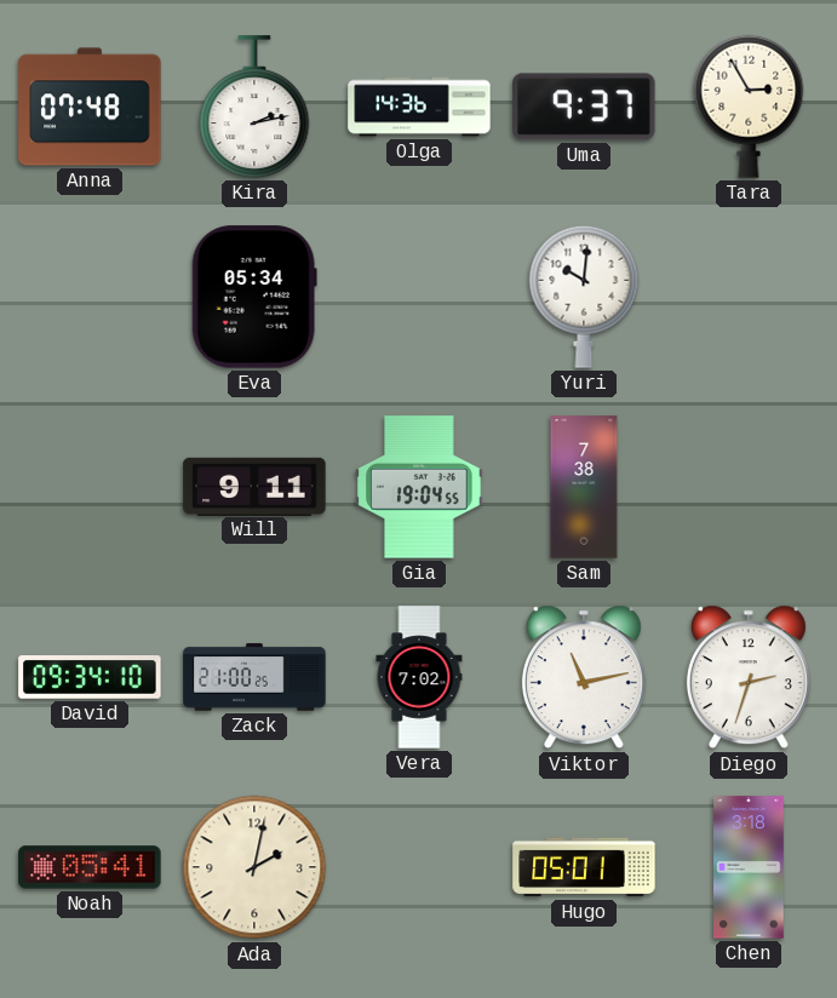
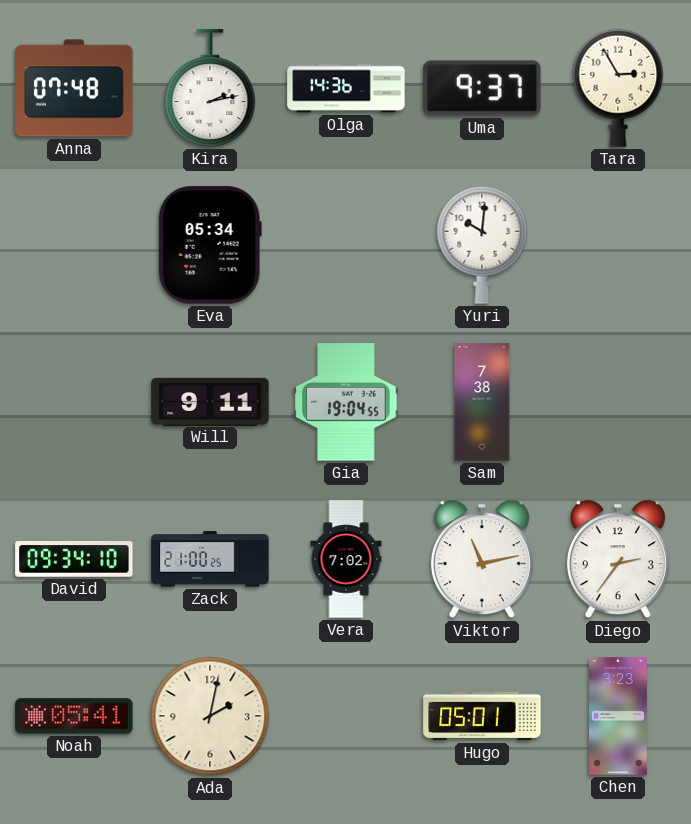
Diego: 2:33 -> 2:36
Chen: 3:18 -> 3:23
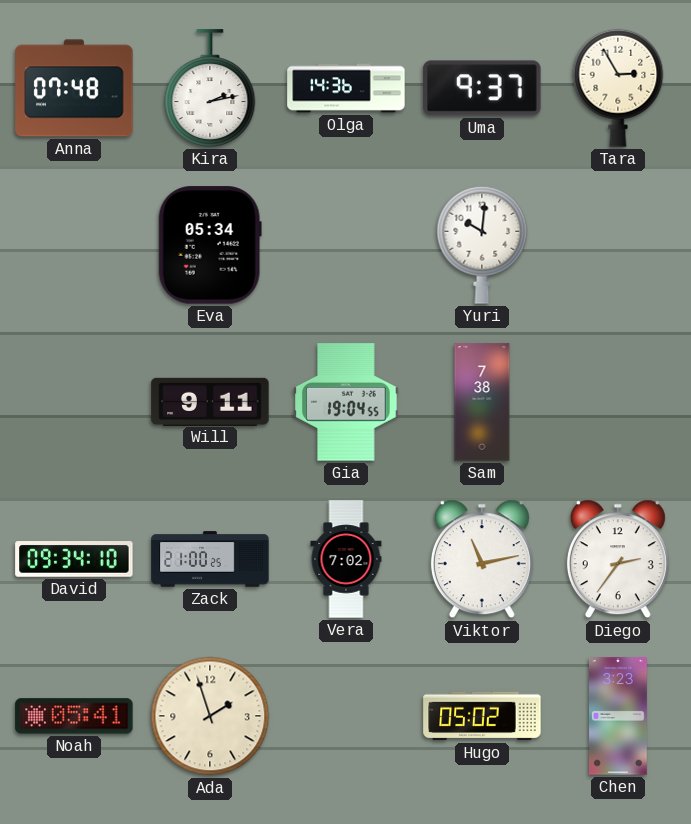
Ada: 2:02 -> 1:57
Hugo: 05:01 -> 05:02
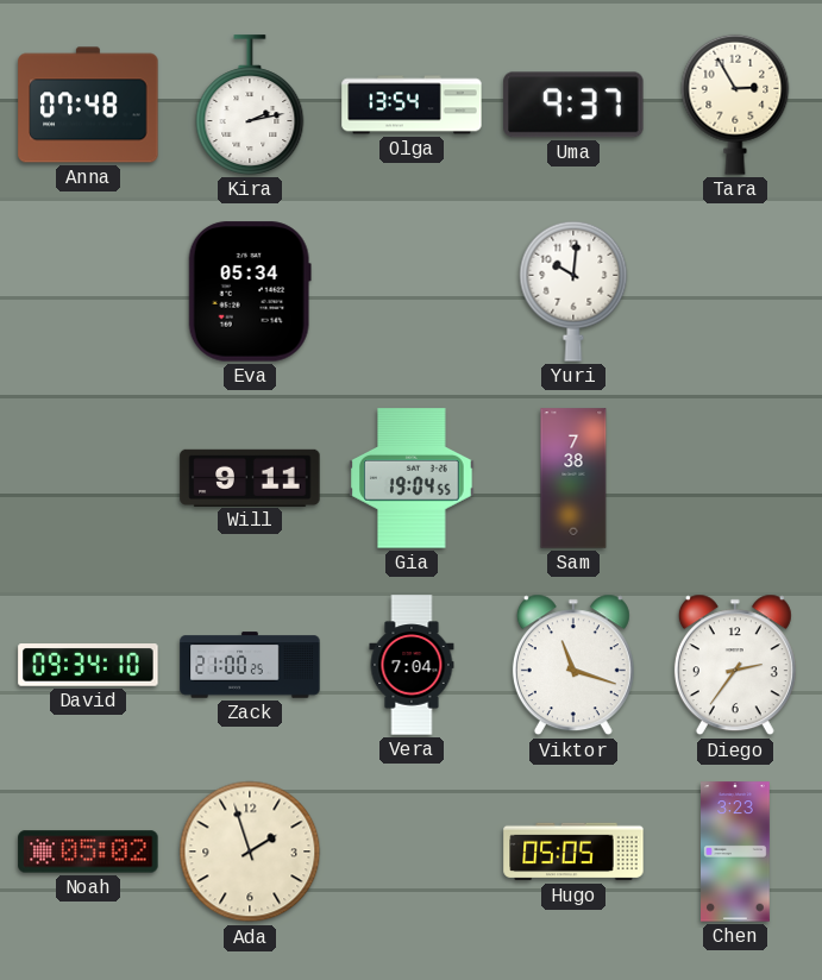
Olga: 14:36 -> 13:54
Vera: 7:02 -> 7:04
Viktor: 11:13 -> 11:18
Noah: 05:41 -> 05:02
Hugo: 05:02 -> 05:05
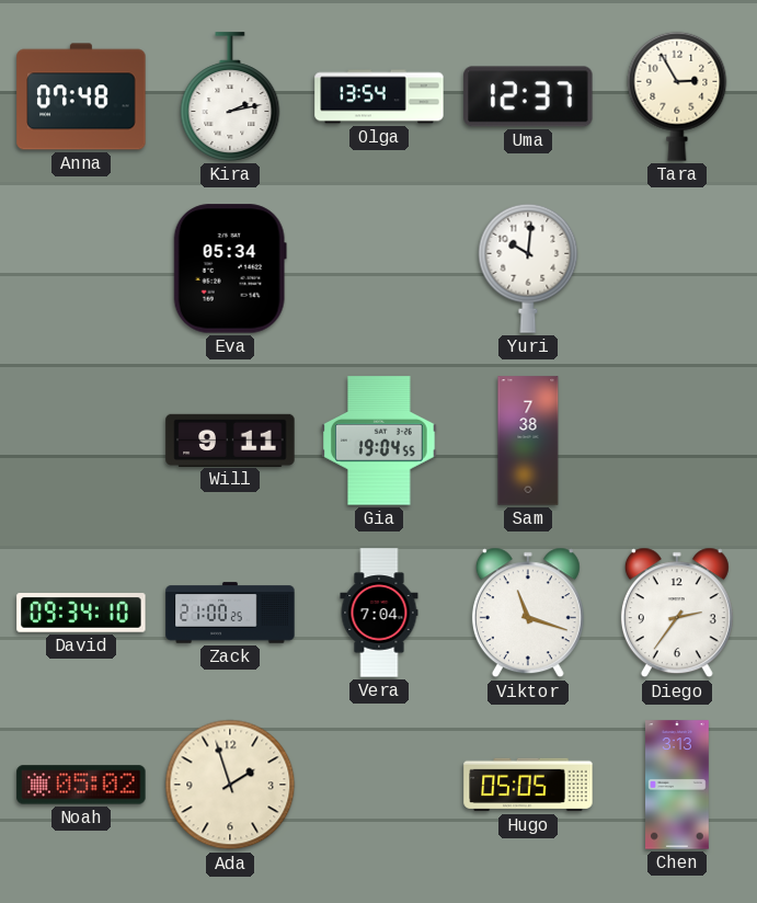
Uma: 9:37 -> 12:37
Chen: 3:23 -> 3:13
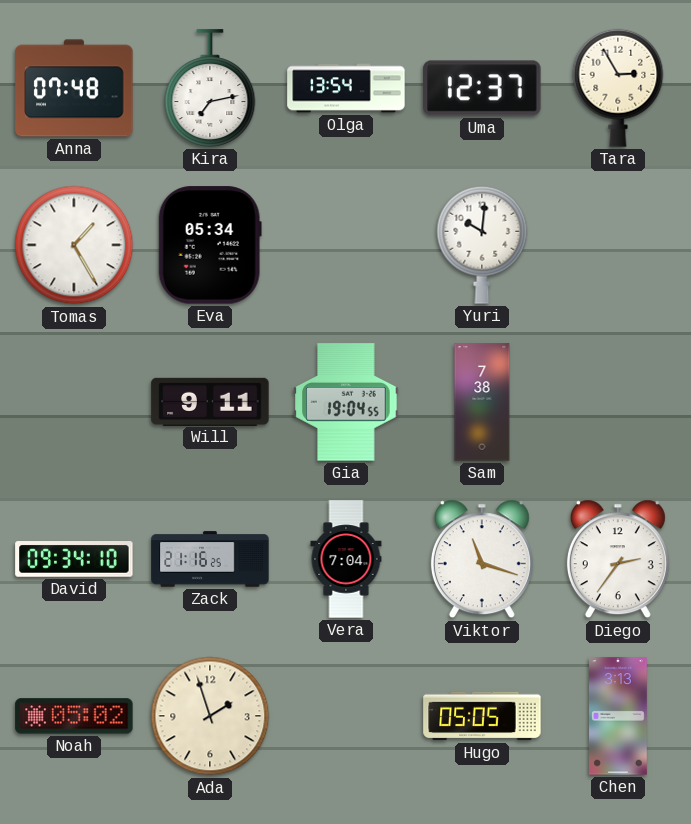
Kira: 2:13 -> 7:13
Tomas: none -> 1:25
Zack: 21:00 -> 21:16
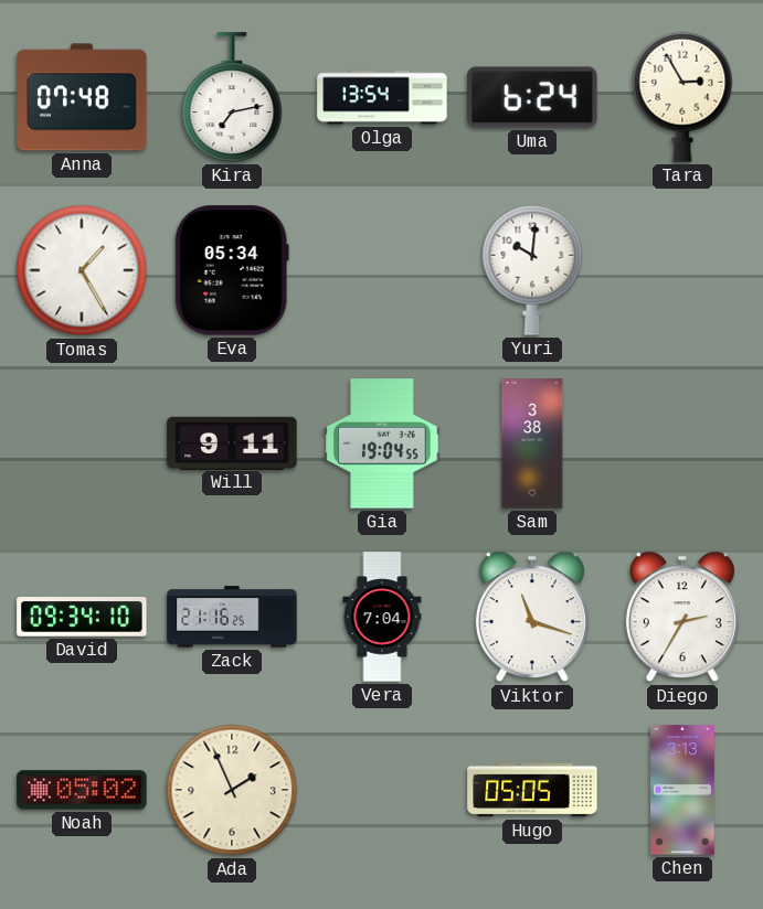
Uma: 12:37 -> 6:24
Sam: 7:38 -> 3:38
Diego: 2:36 -> 2:35
Ada: 1:57 -> 1:56
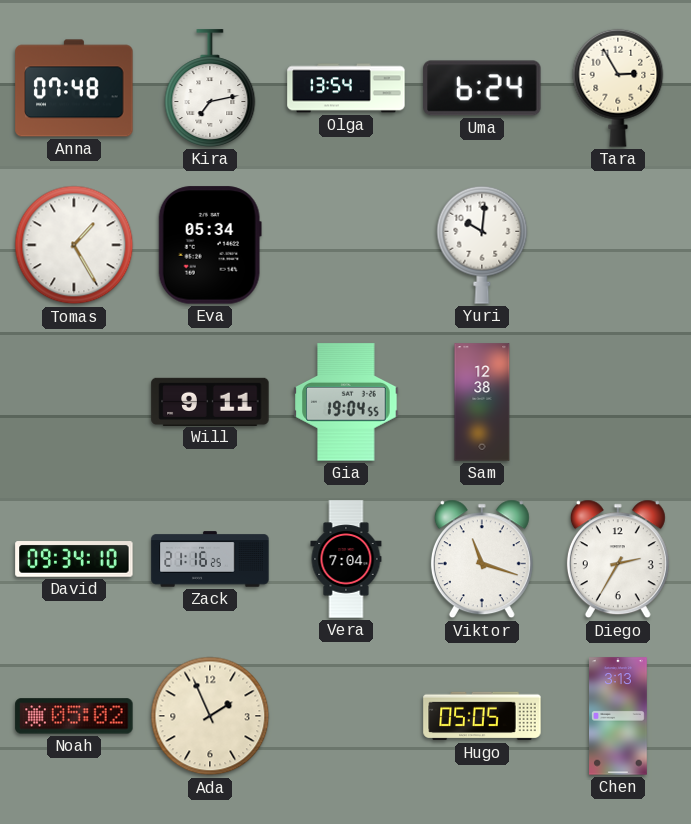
Sam: 3:38 -> 12:38
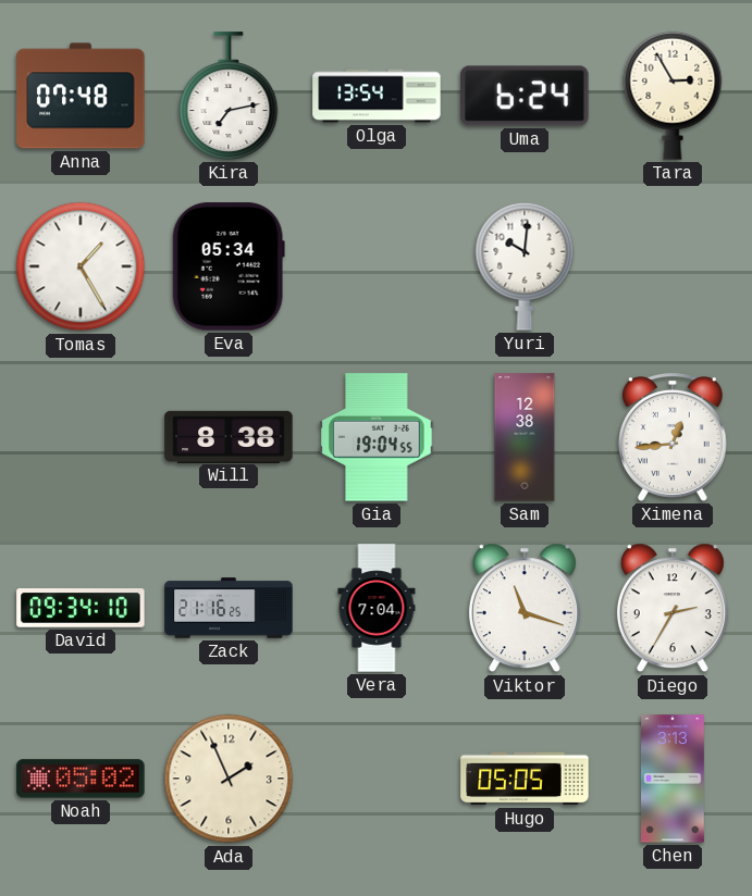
Will: 9:11 -> 8:38
Ximena: none -> 12:44
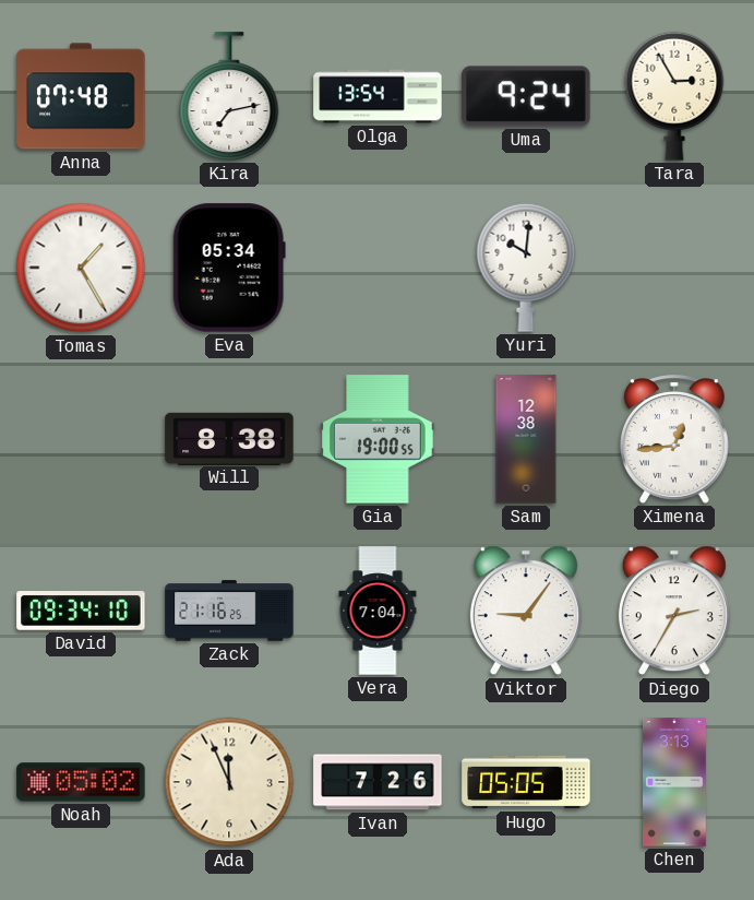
Uma: 6:24 -> 9:24
Gia: 19:04 -> 19:00
Viktor: 11:18 -> 9:06
Ada: 1:56 -> 11:56
Ivan: none -> 7:26
